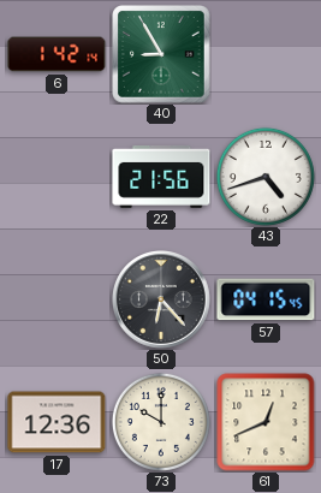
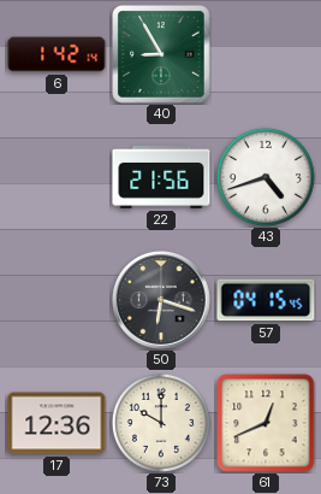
50: 6:23 -> 6:18
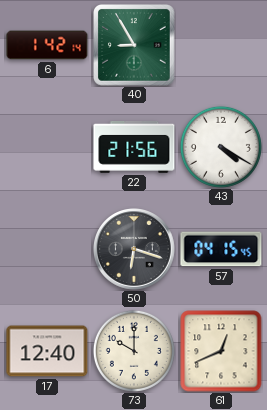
43: 4:42 -> 4:20
17: 12:36 -> 12:40
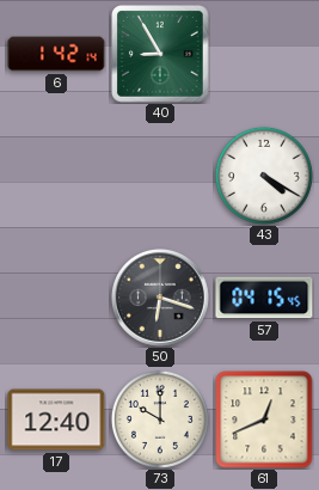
22: 21:56 -> none
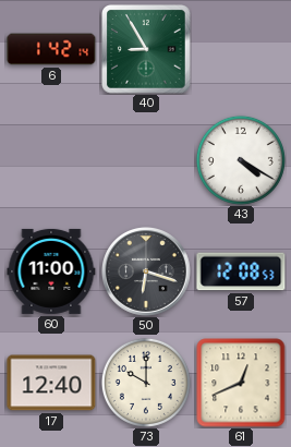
60: none -> 11:00
57: 04:15 -> 12:08
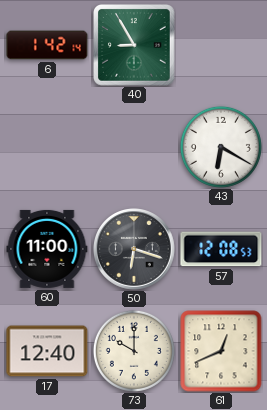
43: 4:20 -> 6:20
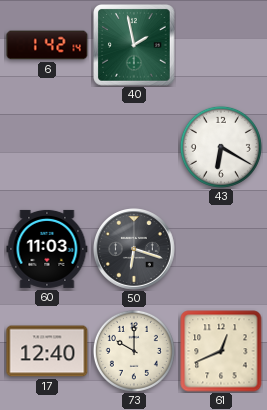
40: 8:55 -> 1:58
60: 11:00 -> 11:03
57: 12:08 -> none
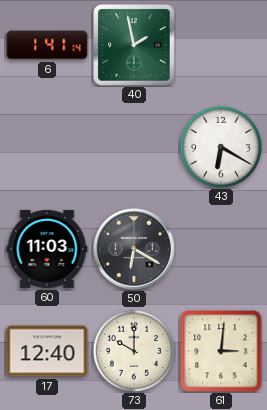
6: 1:42 -> 1:41
50: 6:18 -> 6:20
61: 12:41 -> 3:01
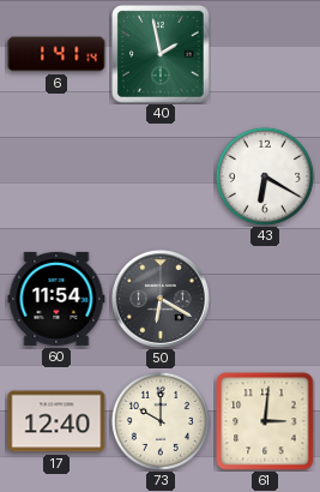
60: 11:03 -> 11:54
